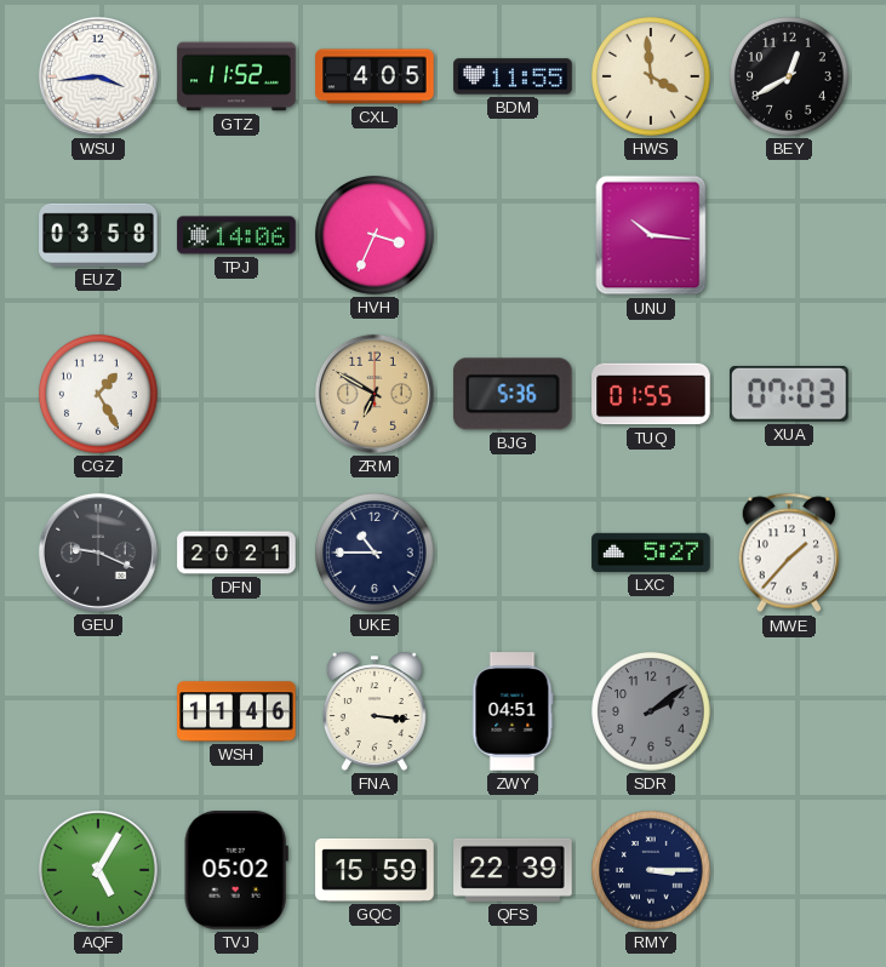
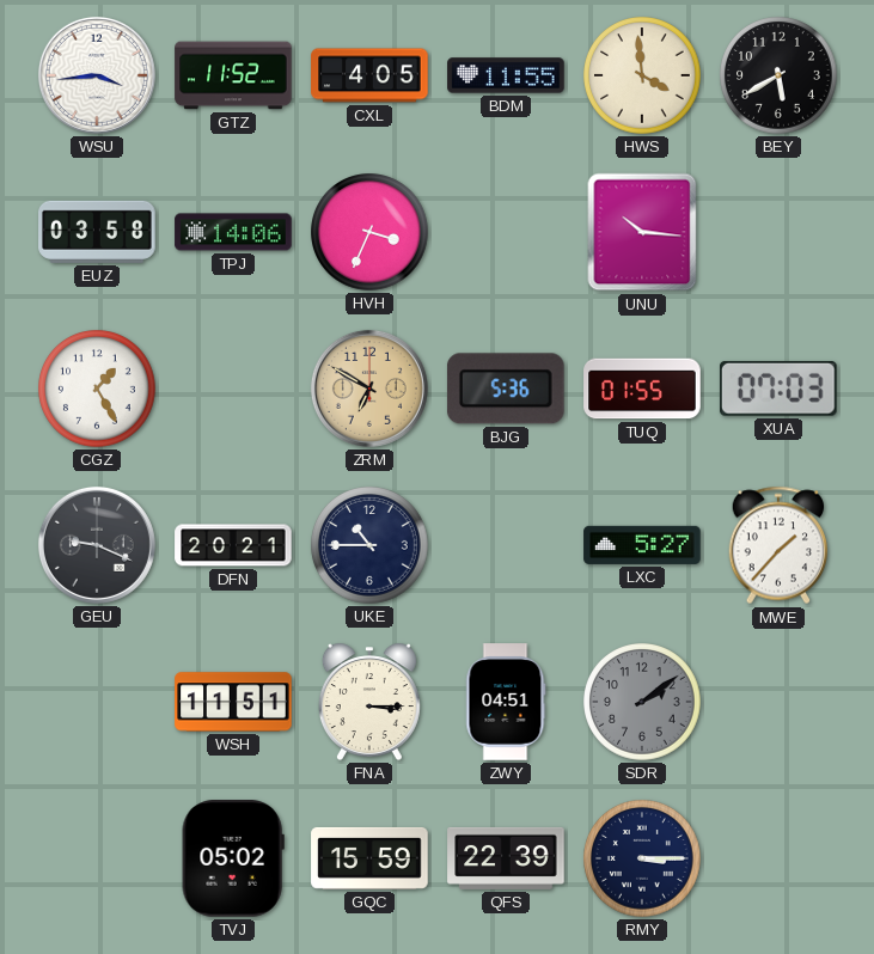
BEY: 12:40 -> 5:40
WSH: 11:46 -> 11:51
FNA: 3:16 -> 3:15
AQF: 5:05 -> none
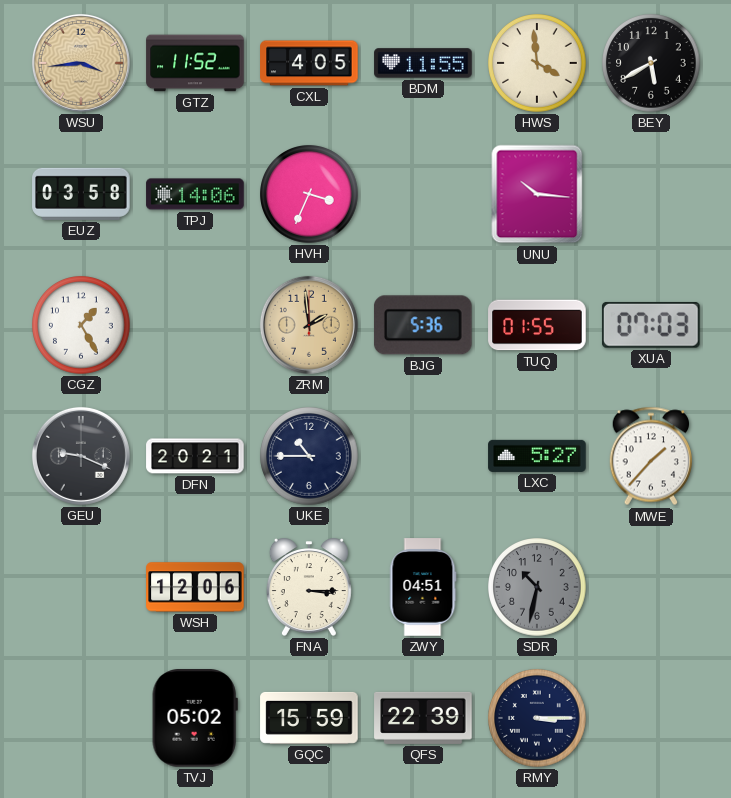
WSU dial: white -> champagne
ZRM: 6:50 -> 1:59
WSH: 11:51 -> 12:06
SDR: 2:09 -> 10:32
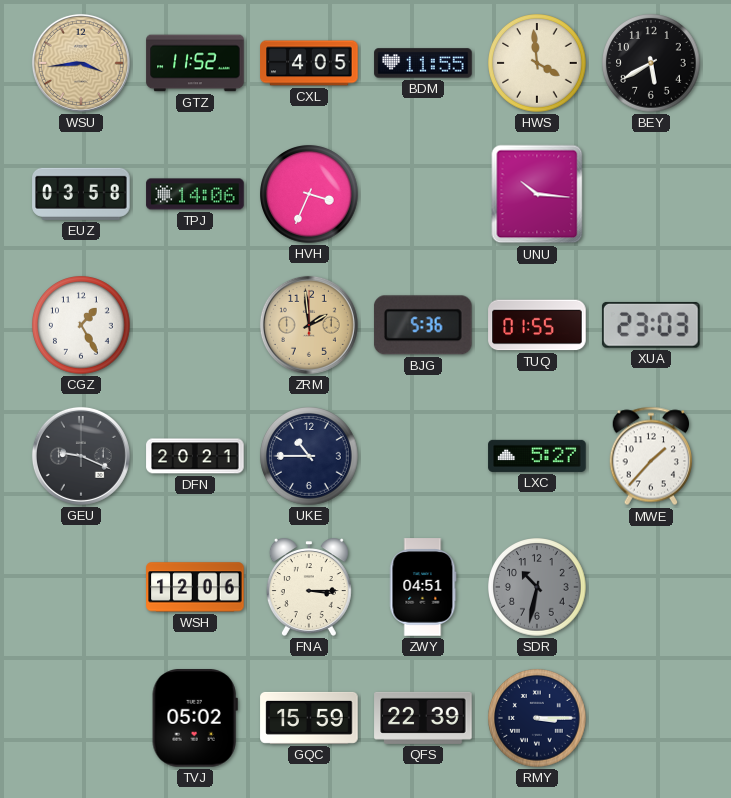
XUA: 07:03 -> 23:03
